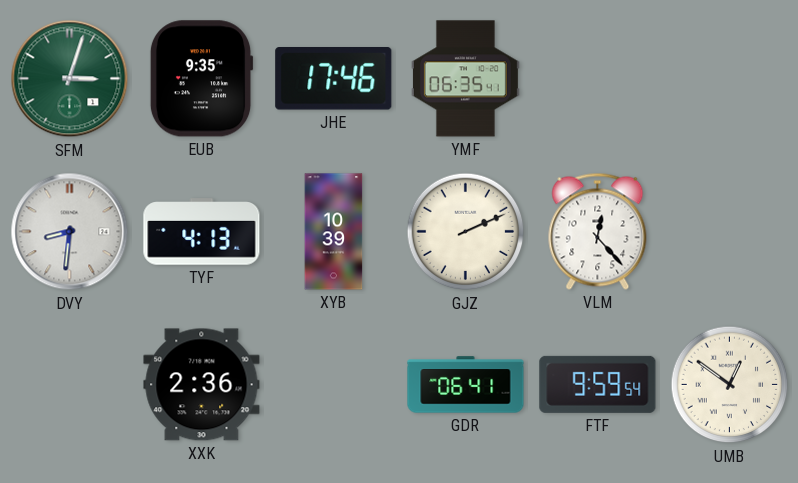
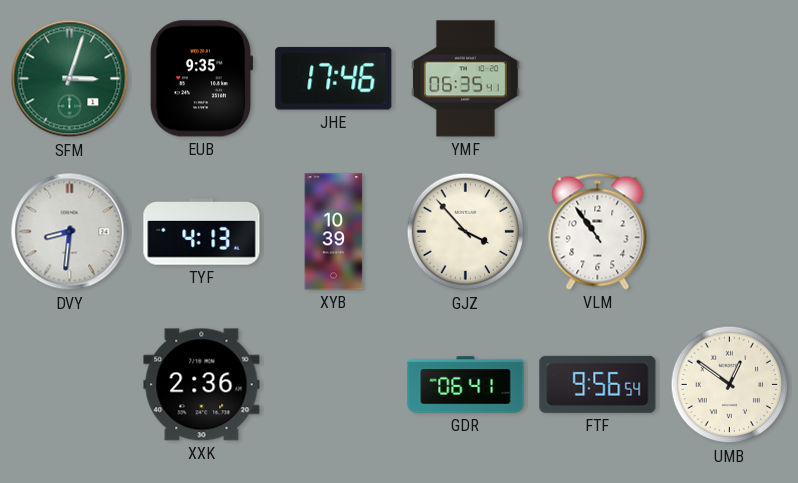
GJZ: 2:11 -> 3:53
VLM: 12:23 -> 10:54
FTF: 9:59 -> 9:56
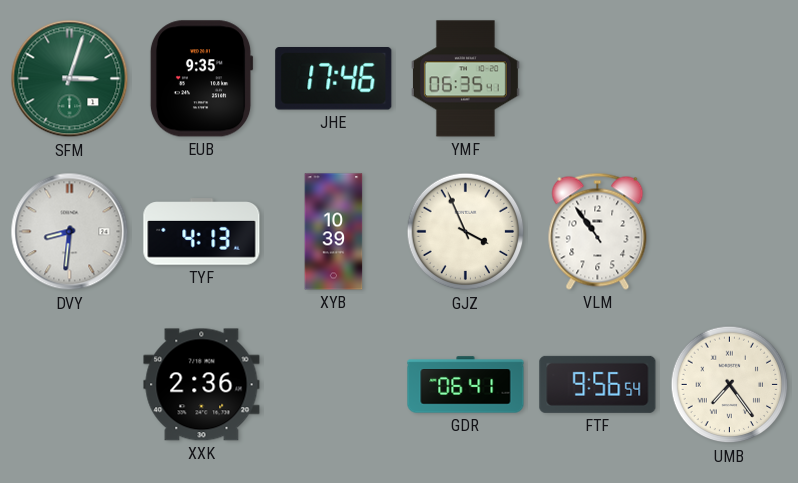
GJZ: 3:53 -> 3:56
UMB: 12:51 -> 7:24
